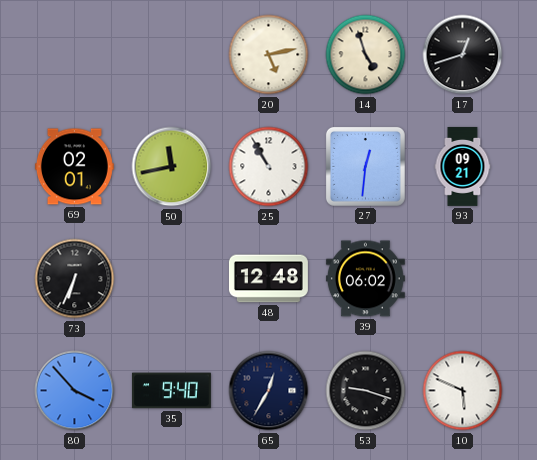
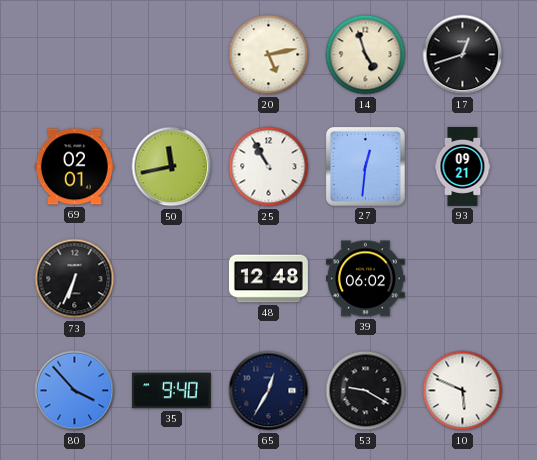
53: 9:18 -> 9:20
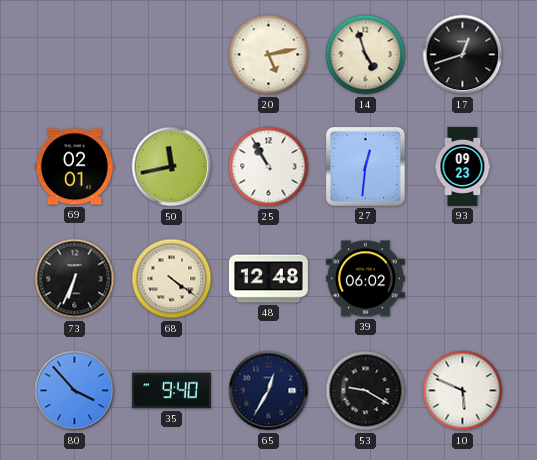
93: 09:21 -> 09:23
68: none -> 4:21
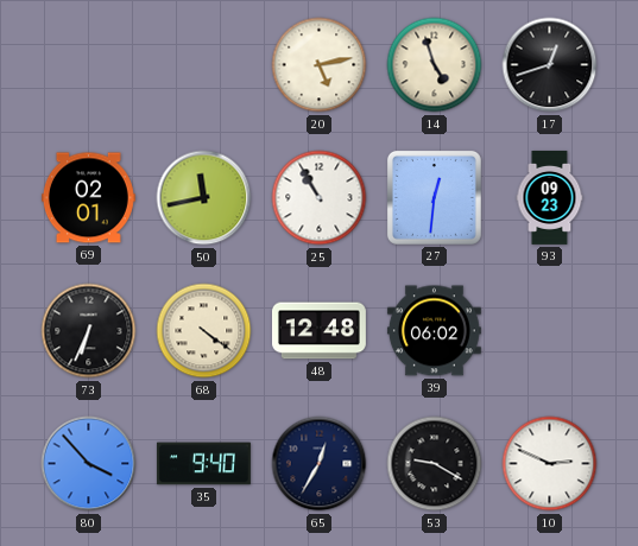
10: 5:49 -> 2:49
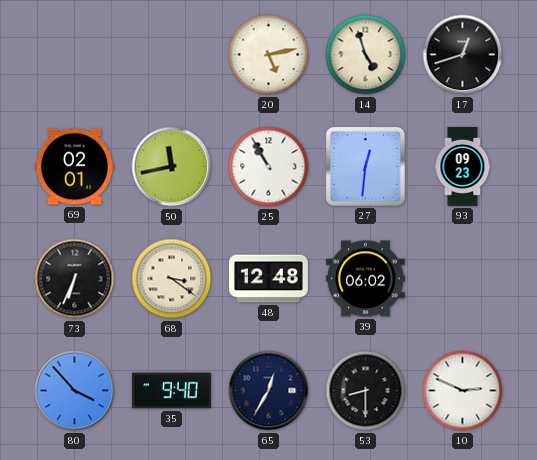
68: 4:21 -> 3:21
53: 9:20 -> 8:30
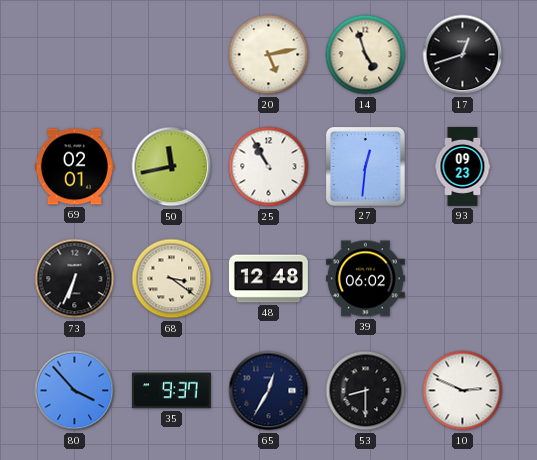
35: 9:40 -> 9:37
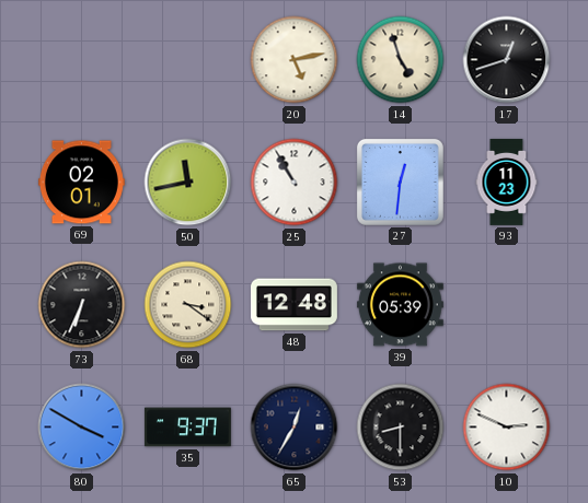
93: 09:23 -> 11:23
39: 06:02 -> 05:39
80: 3:53 -> 3:50
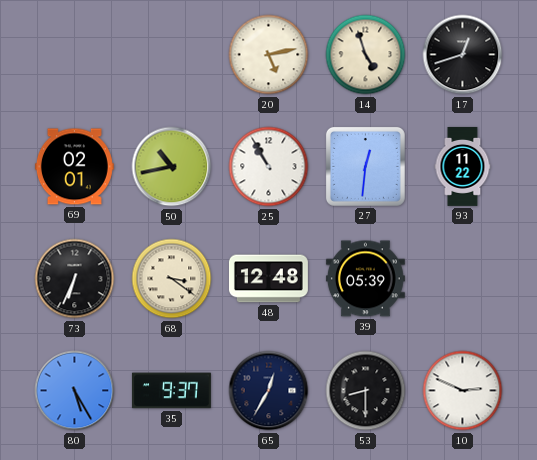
50: 11:43 -> 10:43
93: 11:23 -> 11:22
80: 3:50 -> 5:25
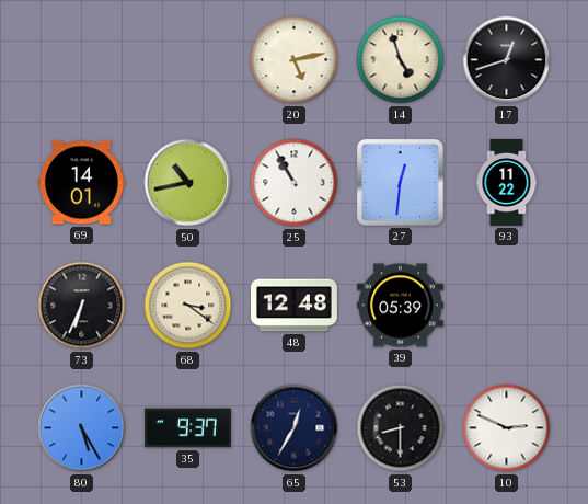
69: 02:01 -> 14:01
